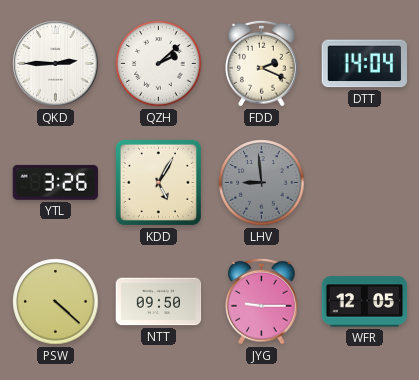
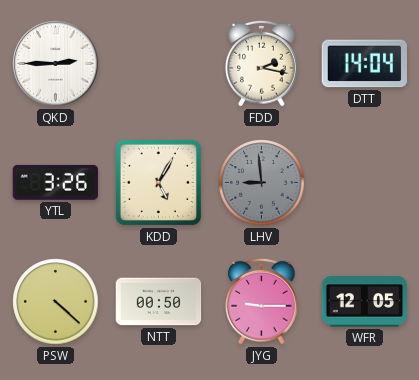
QZH: 2:08 -> none
FDD: 2:19 -> 2:17
NTT: 09:50 -> 00:50
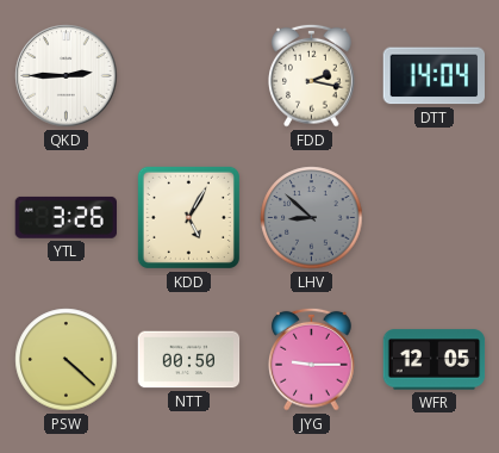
LHV: 8:59 -> 8:52
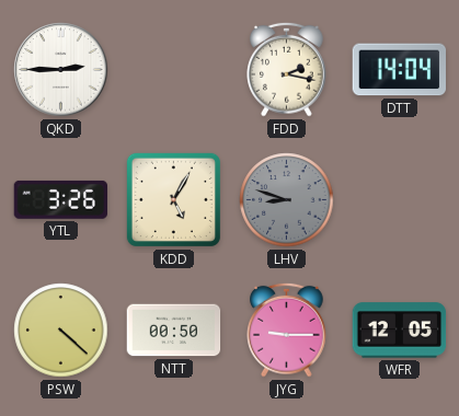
LHV: 8:52 -> 8:48
